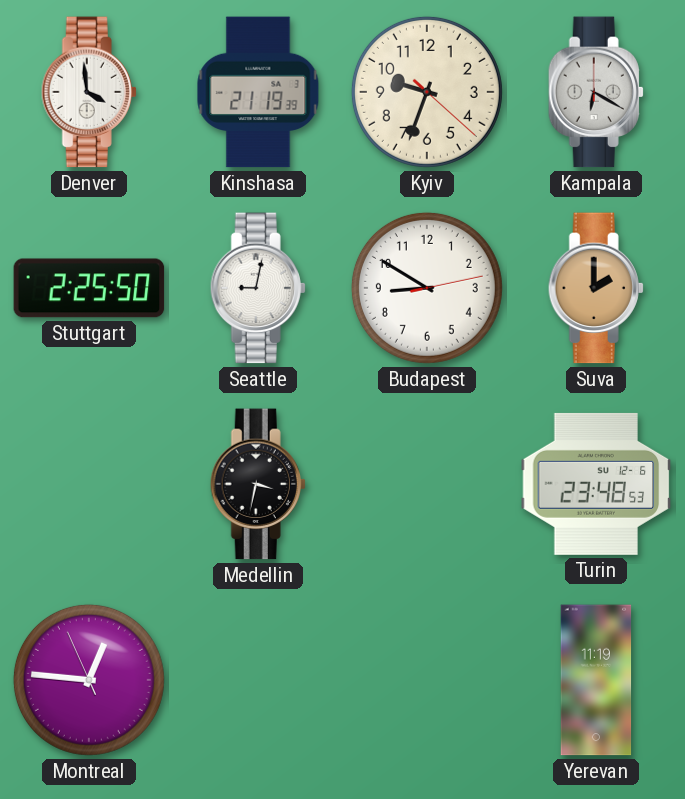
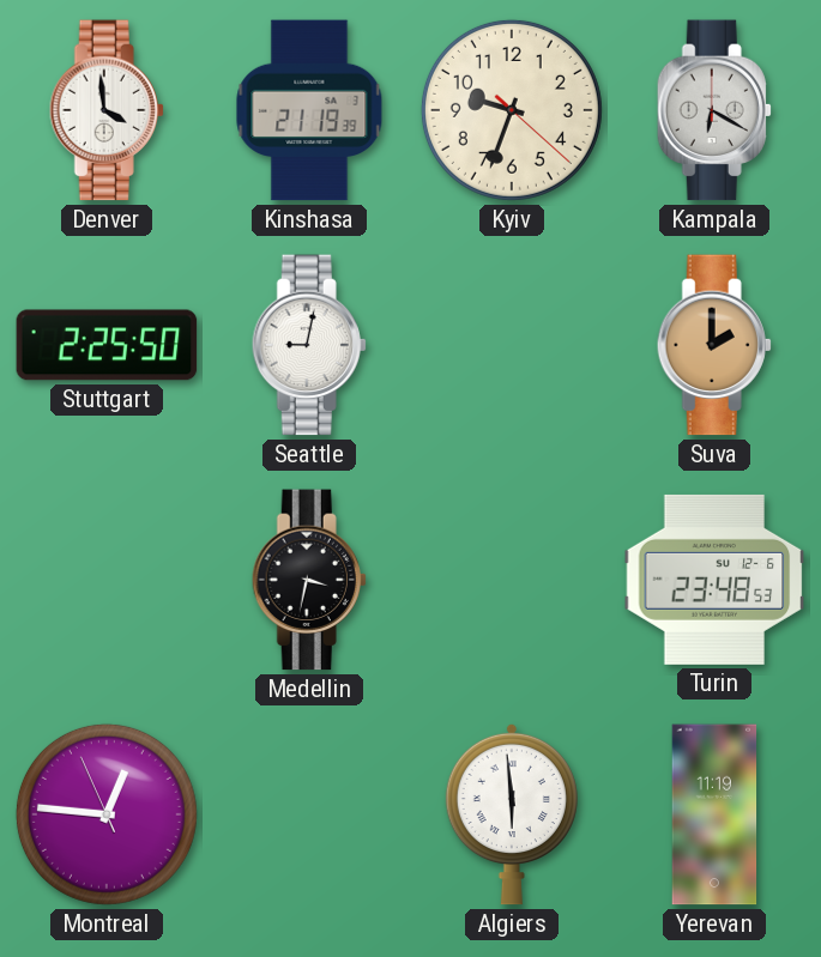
Budapest: 8:50 -> none
Algiers: none -> 5:59
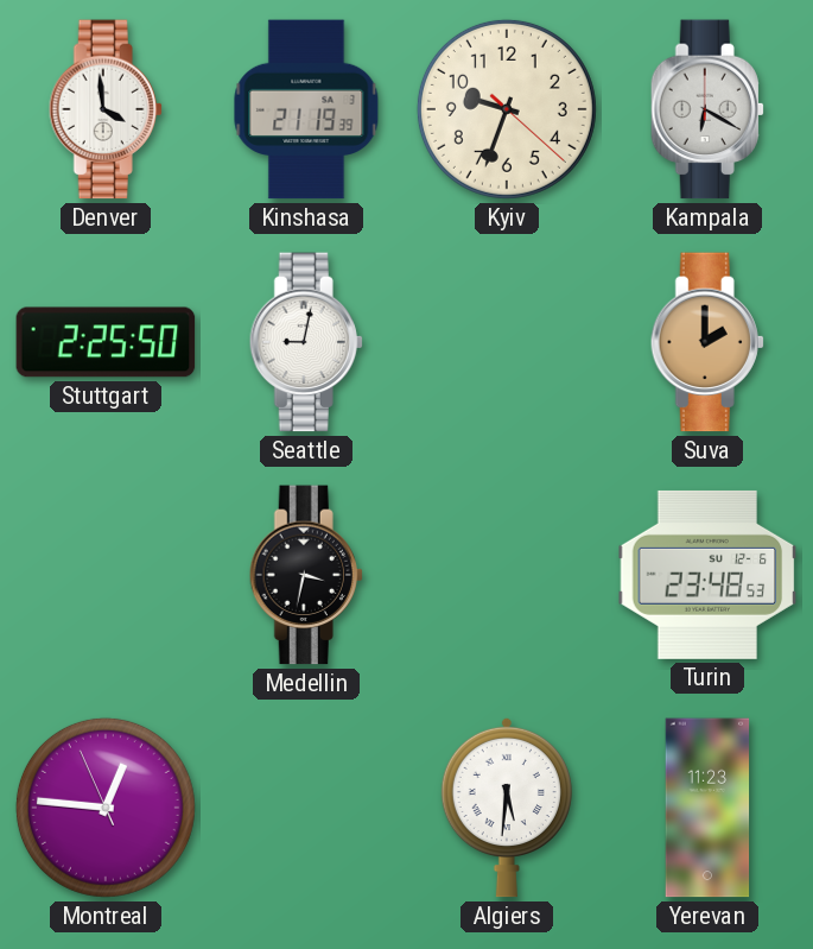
Algiers: 5:59 -> 5:31
Yerevan: 11:19 -> 11:23
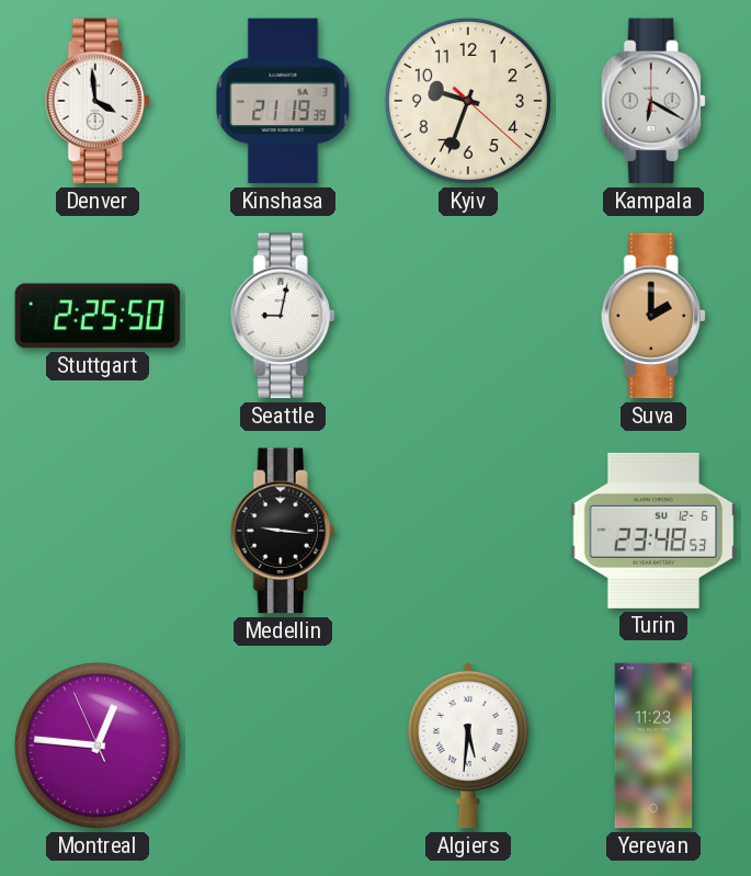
Medellin: 3:32 -> 9:16
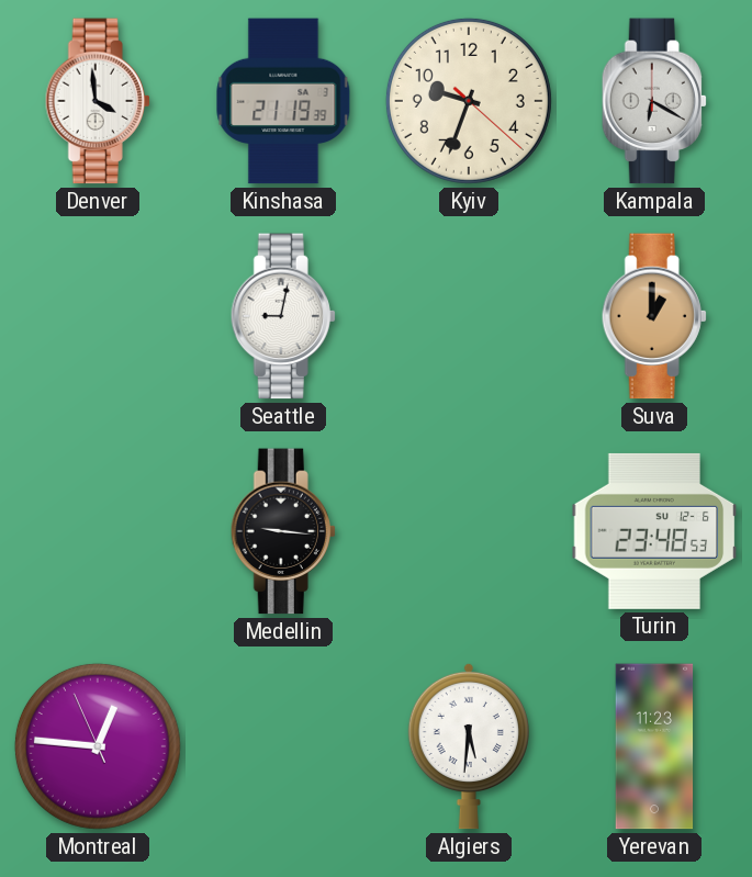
Stuttgart: 2:25 -> none
Suva: 2:00 -> 1:00
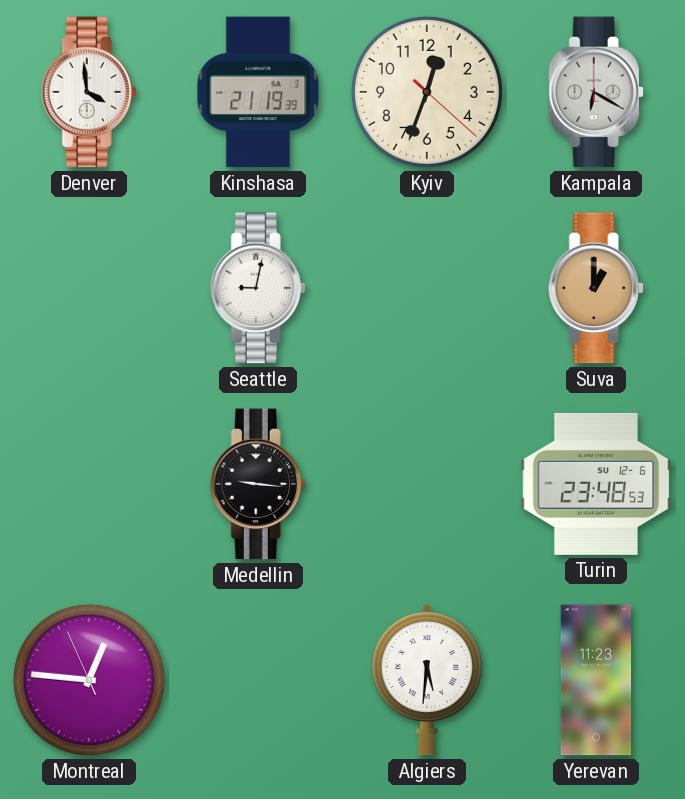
Kyiv: 9:33 -> 12:33
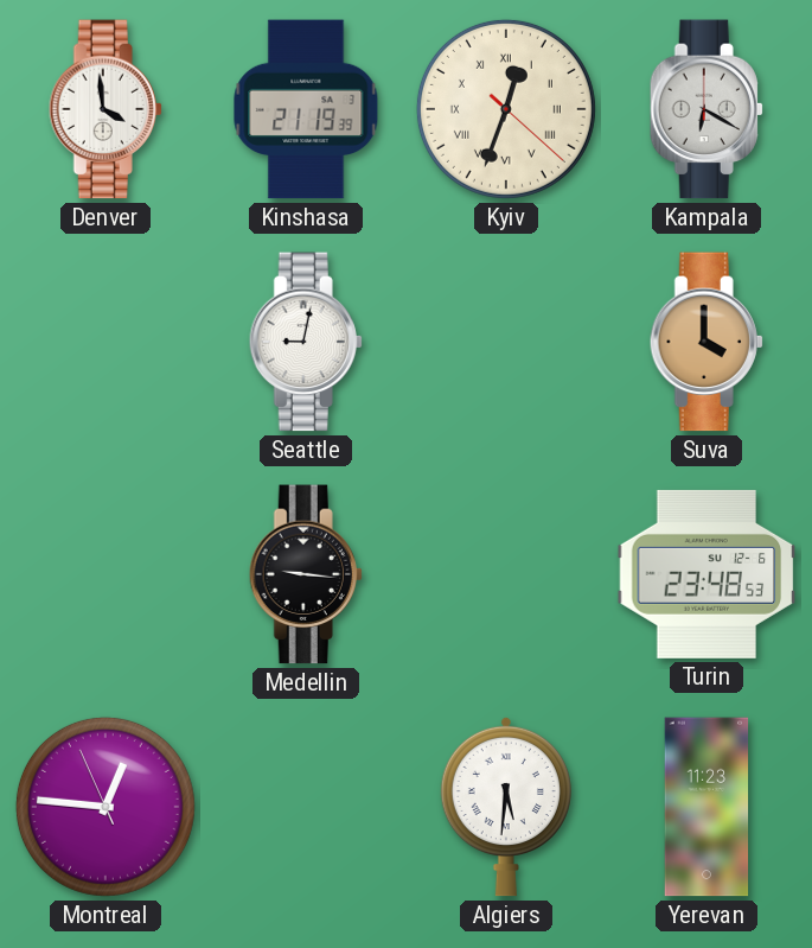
Kyiv numerals: Arabic -> Roman
Suva: 1:00 -> 4:00
